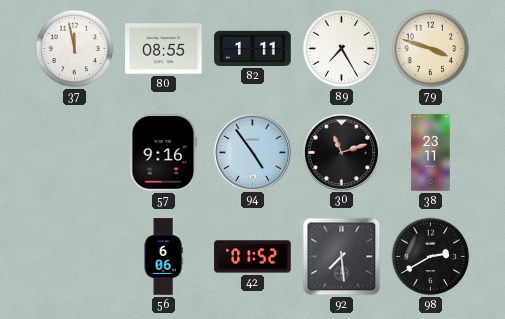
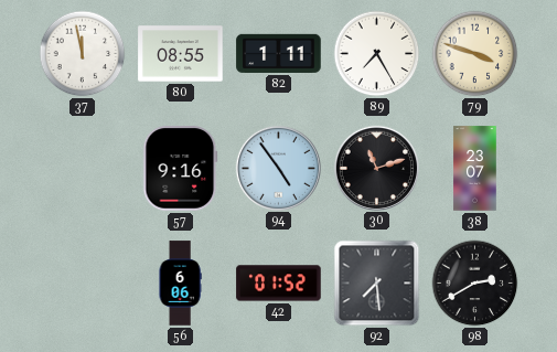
38: 23:11 -> 23:07
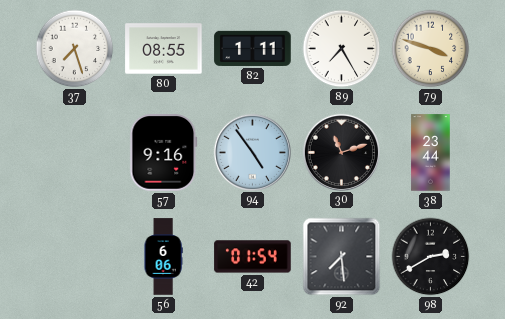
37: 11:58 -> 7:27
38: 23:07 -> 23:44
42: 01:52 -> 01:54
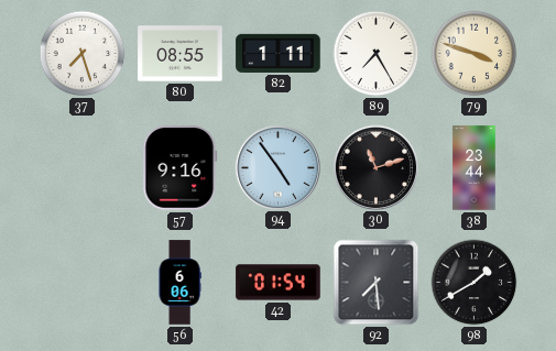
98: 2:40 -> 1:40
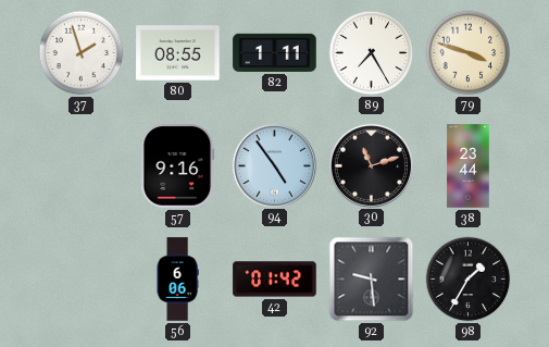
37: 7:27 -> 1:57
42: 01:54 -> 01:42
92: 7:29 -> 9:29
98: 1:40 -> 1:35
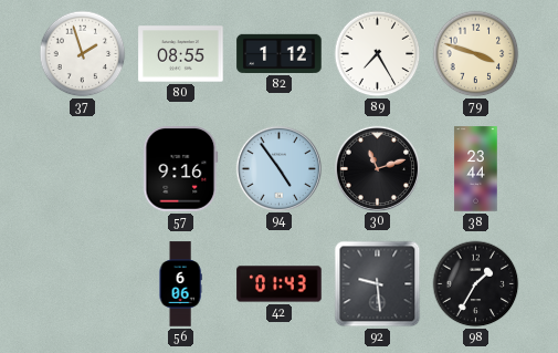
82: 1:11 -> 1:12
42: 01:42 -> 01:43
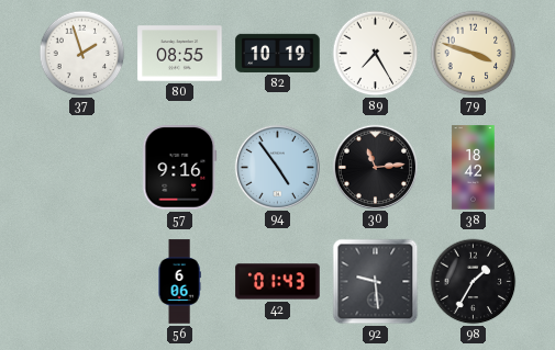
82: 1:12 -> 10:19
30: 11:12 -> 11:14
38: 23:44 -> 18:42
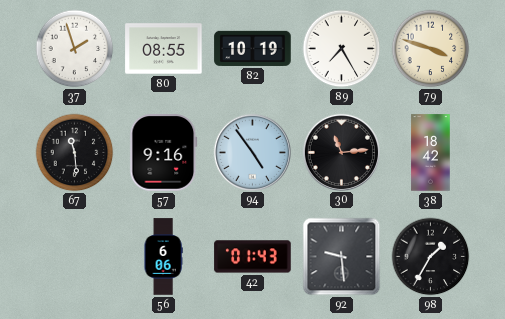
67: none -> 11:29
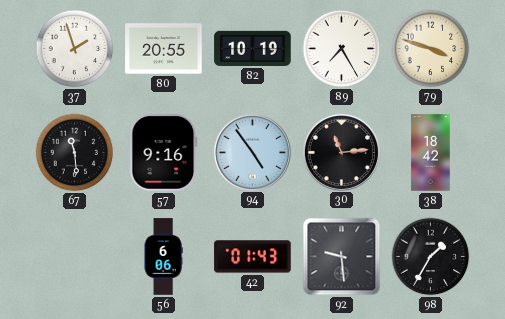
80: 08:55 -> 20:55
